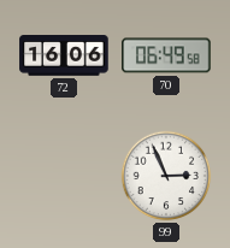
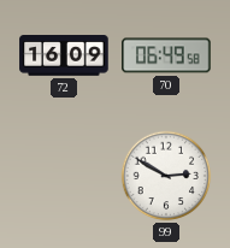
72: 16:06 -> 16:09
99: 2:56 -> 2:50
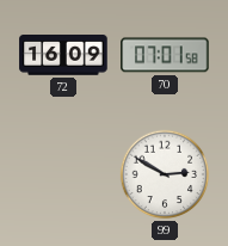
70: 06:49 -> 07:01
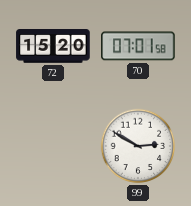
72: 16:09 -> 15:20
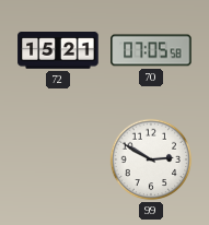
72: 15:20 -> 15:21
70: 07:01 -> 07:05
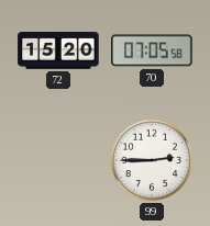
72: 15:21 -> 15:20
99: 2:50 -> 2:45
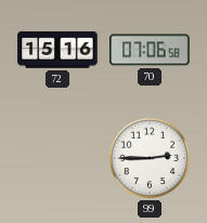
72: 15:20 -> 15:16
70: 07:05 -> 07:06
